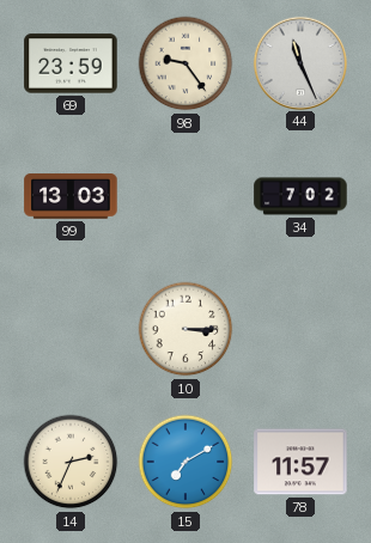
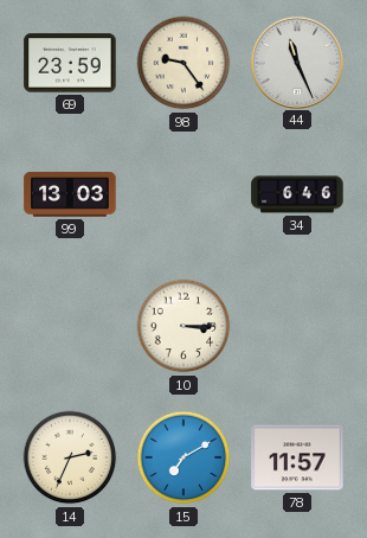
34: 7:02 -> 6:46
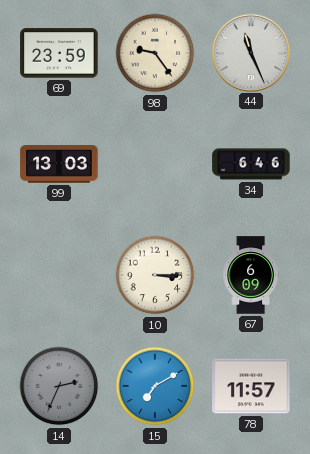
67: none -> 6:09
14 dial: cream -> grey
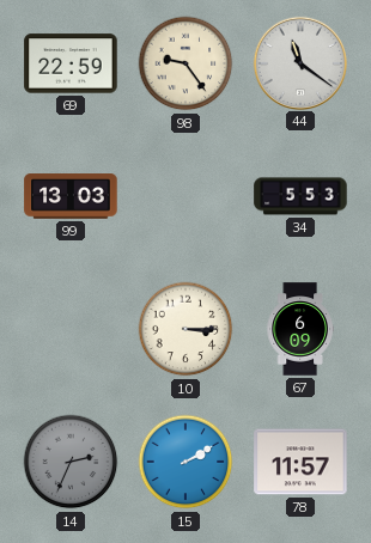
69: 23:59 -> 22:59
44: 11:26 -> 11:21
34: 6:46 -> 5:53
15: 7:10 -> 2:10
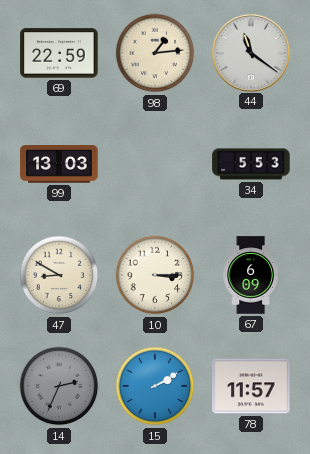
98: 9:24 -> 1:14
47: none -> 8:50
